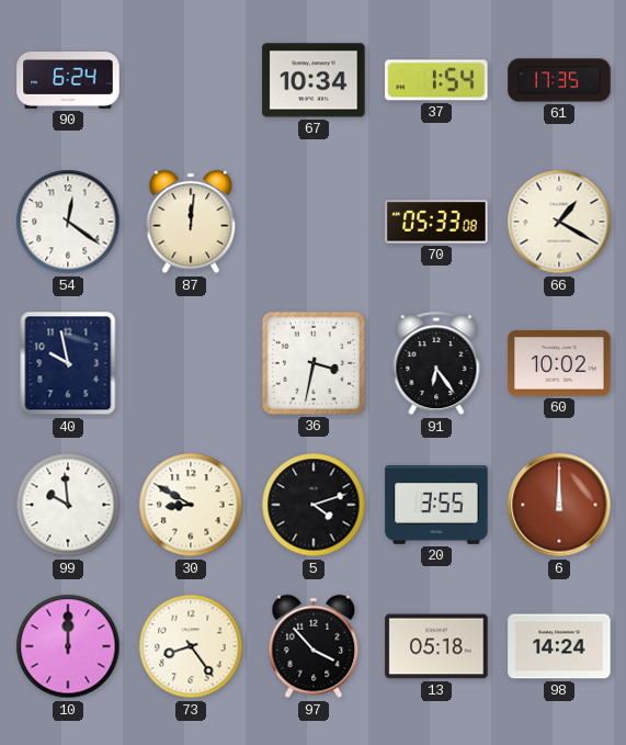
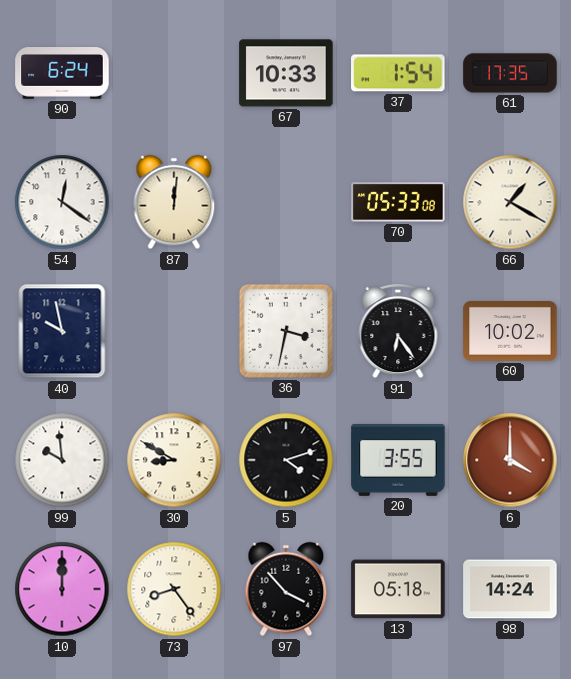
67: 10:34 -> 10:33
6: 12:00 -> 4:00
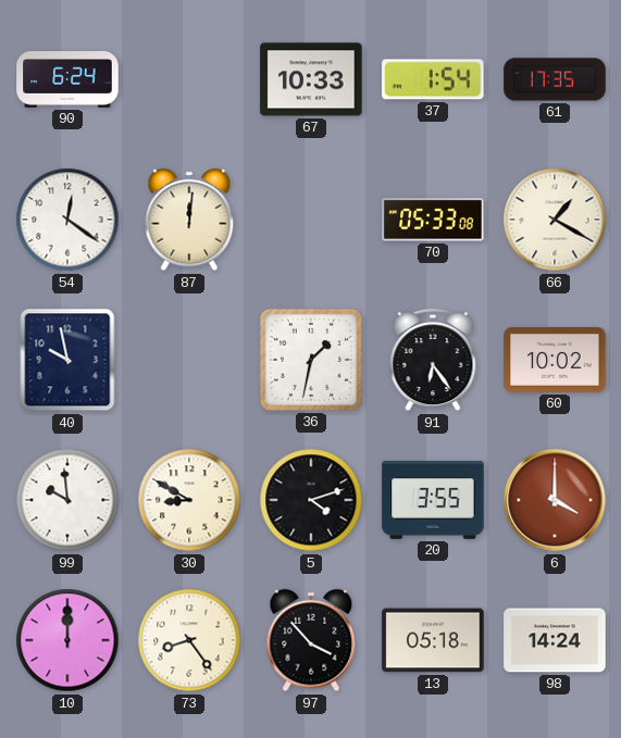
36: 3:32 -> 1:32
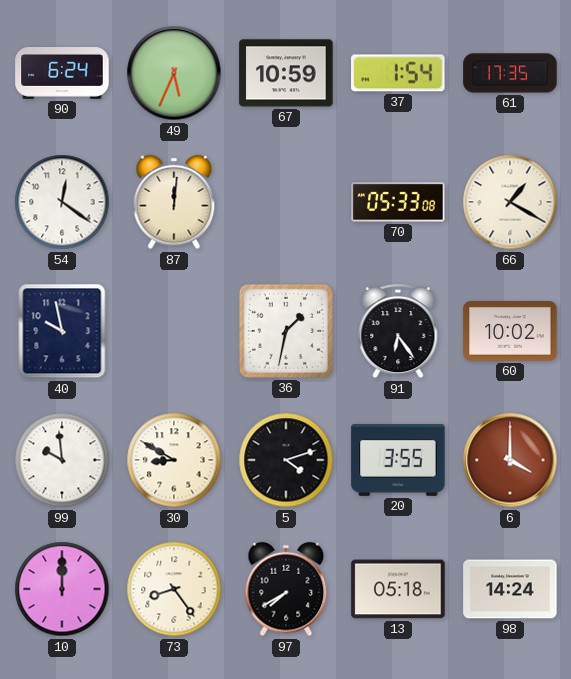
49: none -> 5:34
67: 10:33 -> 10:59
97: 3:53 -> 7:40
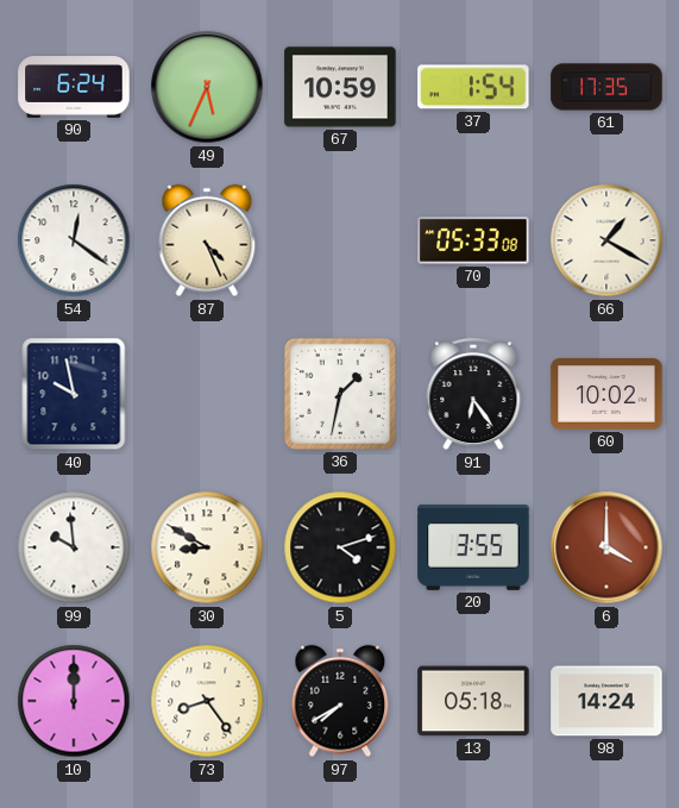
87: 12:01 -> 4:26
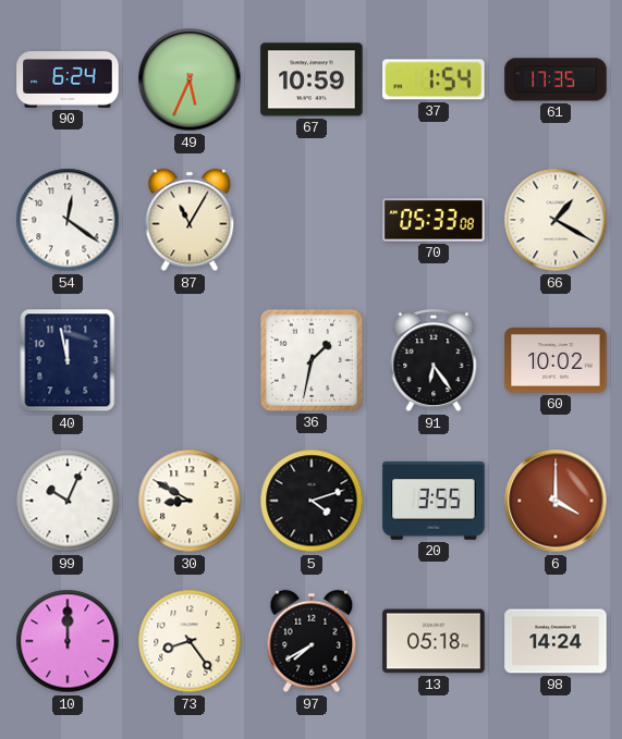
87: 4:26 -> 11:05
40: 9:58 -> 11:58
99: 9:59 -> 10:04
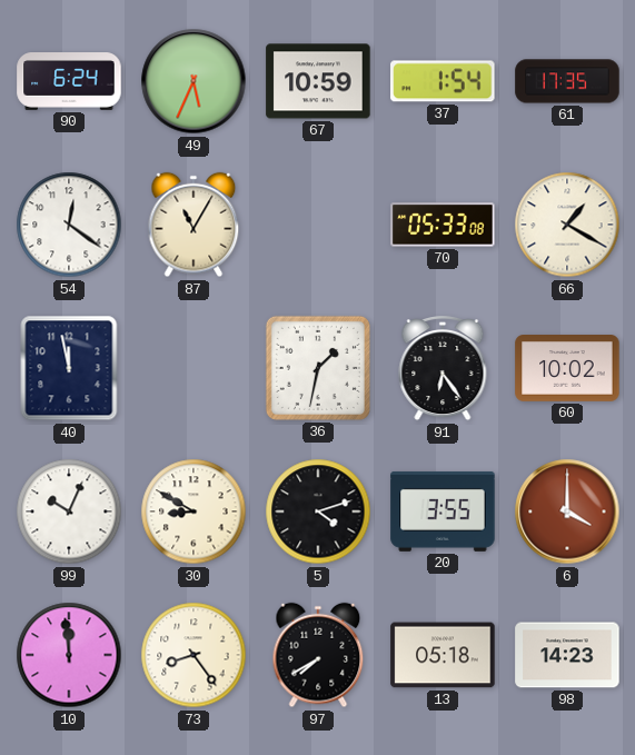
10: 12:00 -> 11:59
98: 14:24 -> 14:23
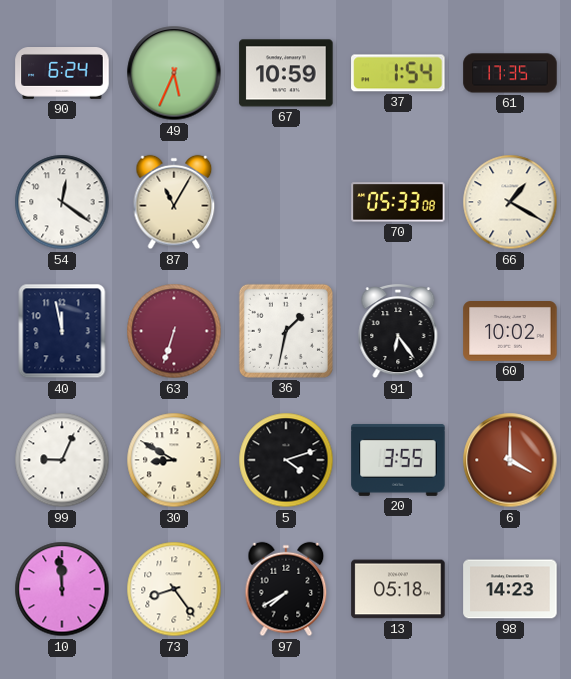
63: none -> 6:33
99: 10:04 -> 9:04
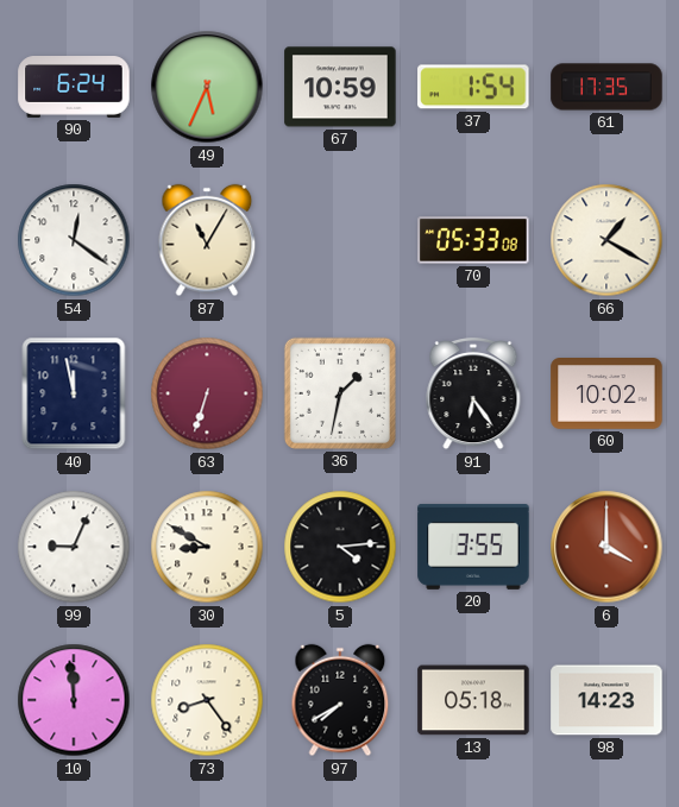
5: 4:12 -> 4:14
